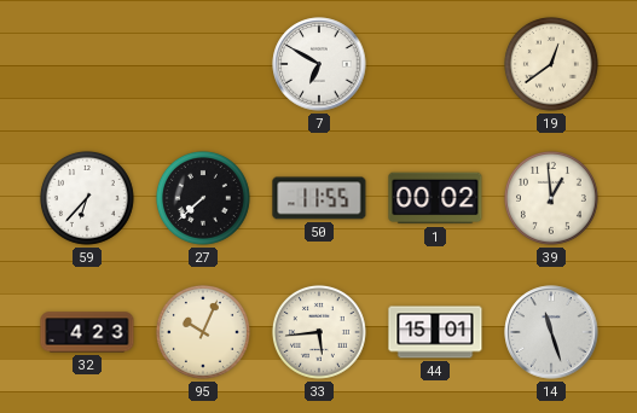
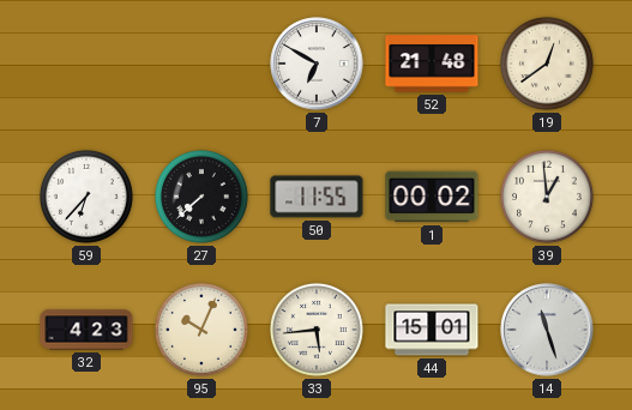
52: none -> 21:48
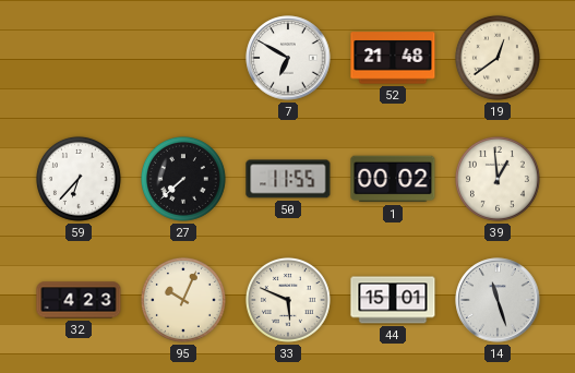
33: 5:44 -> 5:49
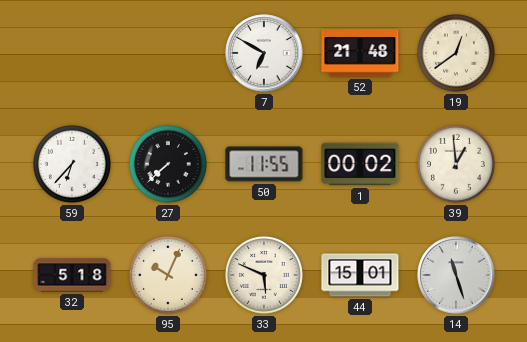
32: 4:23 -> 5:18
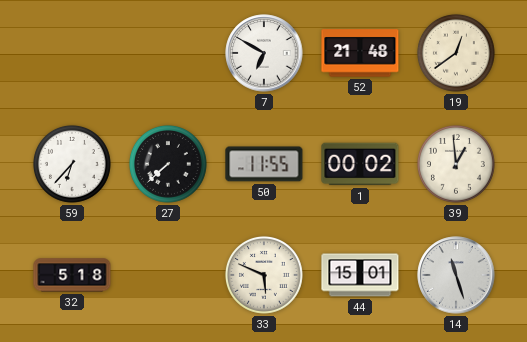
95: 10:04 -> none
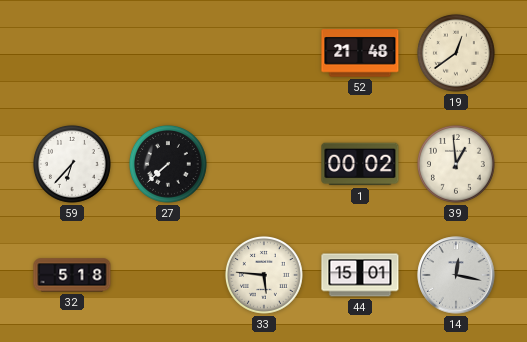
7: 6:50 -> none
50: 11:55 -> none
33: 5:49 -> 5:46
14: 11:27 -> 12:17
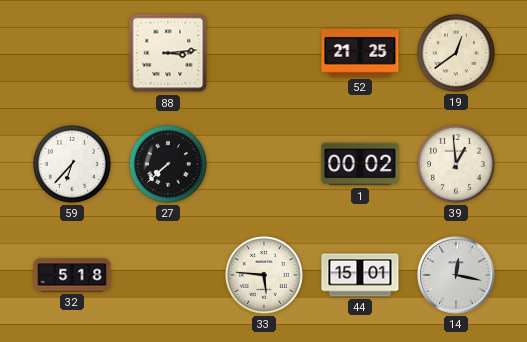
88: none -> 3:14
52: 21:48 -> 21:25
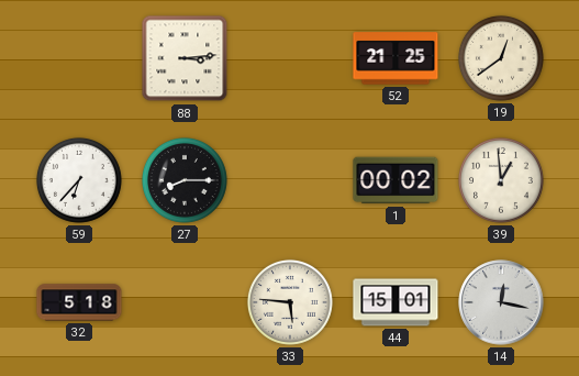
27: 7:38 -> 8:15
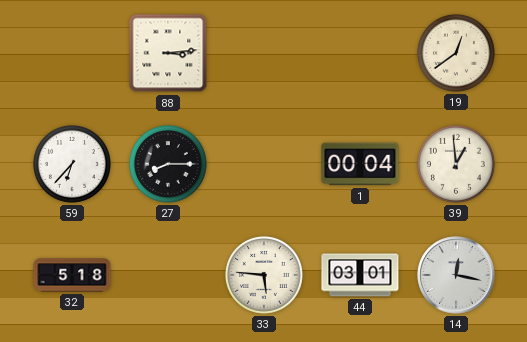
52: 21:25 -> none
1: 00:02 -> 00:04
44: 15:01 -> 03:01
